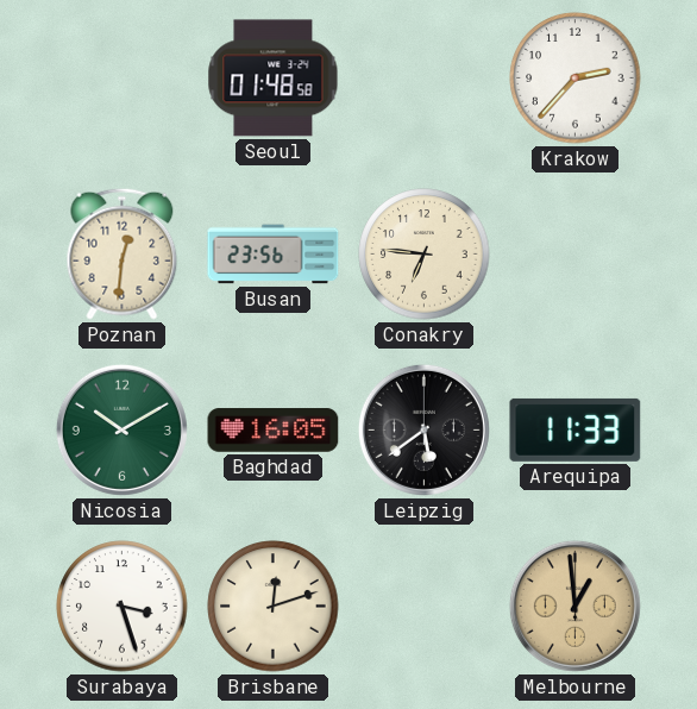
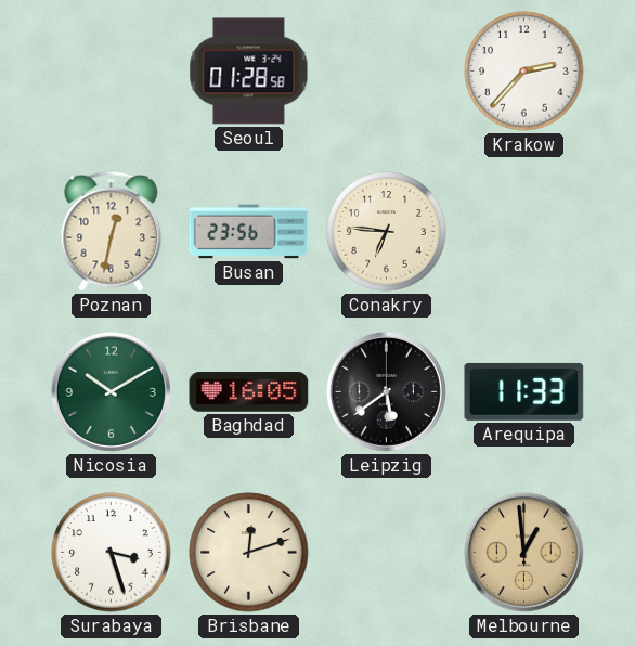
Seoul: 01:48 -> 01:28
Poznan: 12:31 -> 12:32
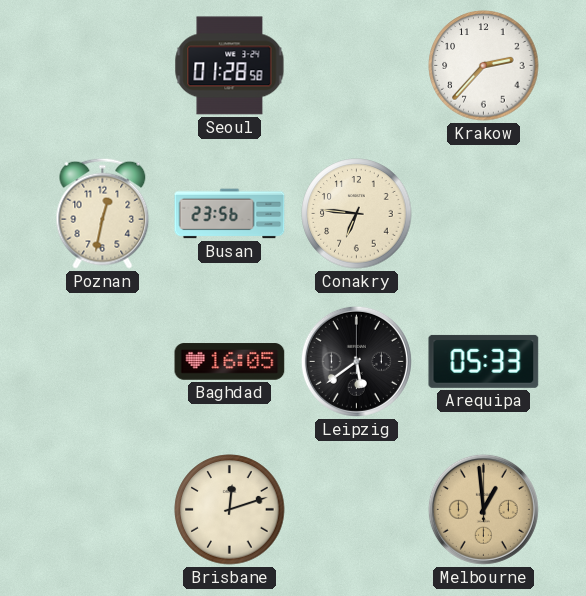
Nicosia: 10:10 -> none
Arequipa: 11:33 -> 05:33
Surabaya: 3:27 -> none
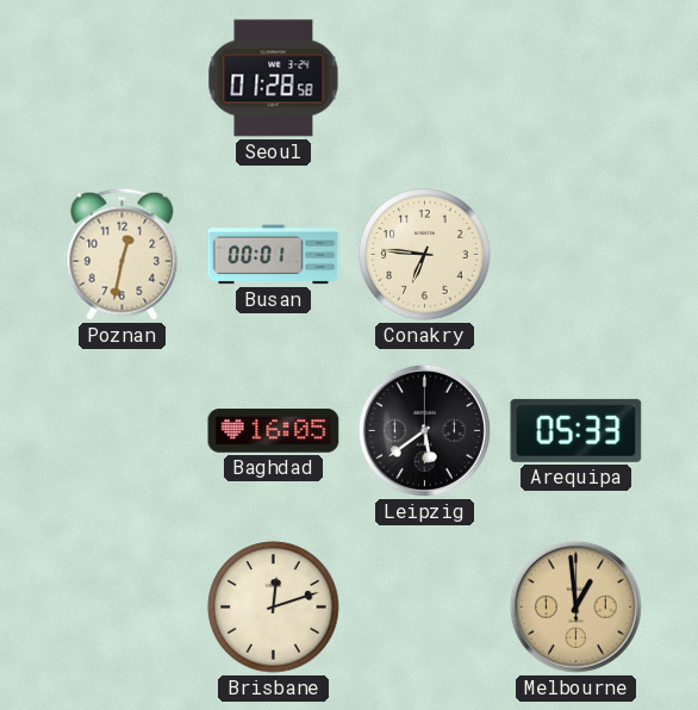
Krakow: 2:37 -> none
Busan: 23:56 -> 00:01
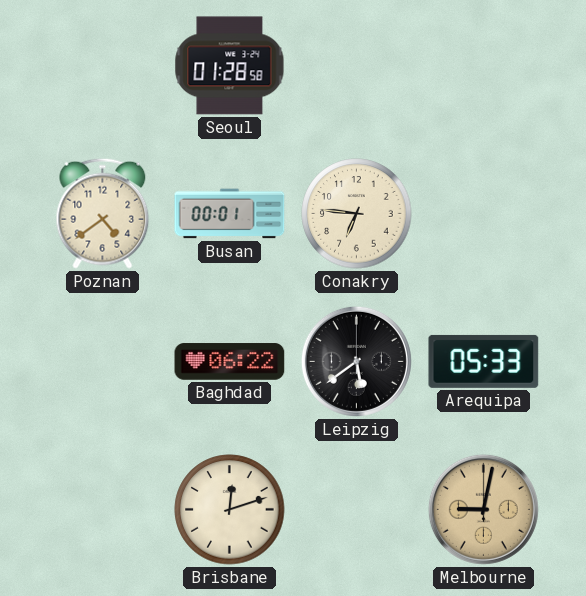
Poznan: 12:32 -> 4:39
Baghdad: 16:05 -> 06:22
Melbourne: 12:59 -> 9:02
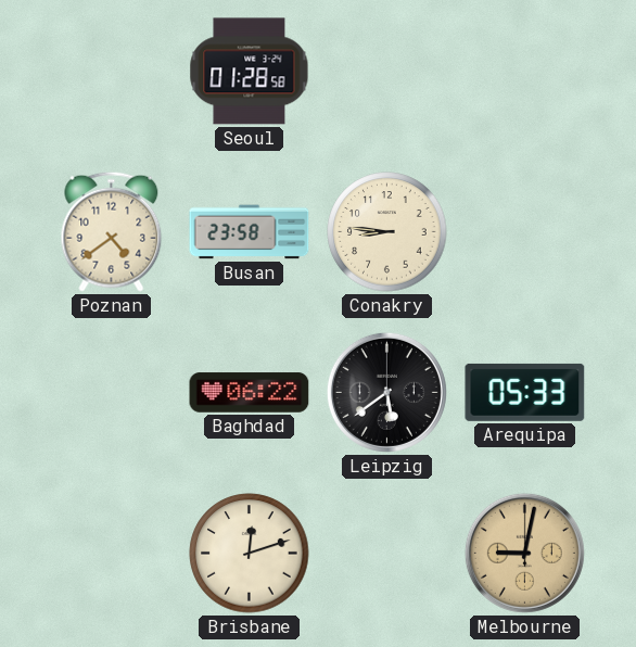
Busan: 00:01 -> 23:58
Conakry: 6:46 -> 8:46
